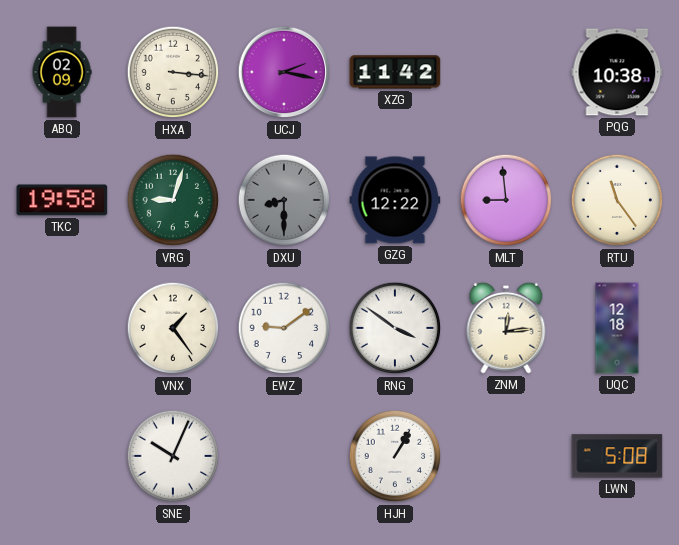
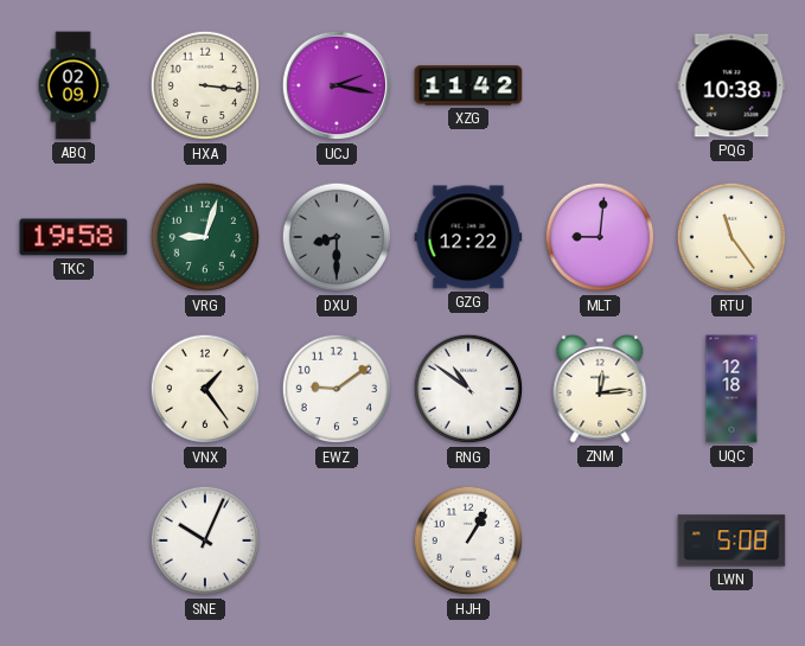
MLT: 8:59 -> 9:01
RNG: 3:51 -> 10:51
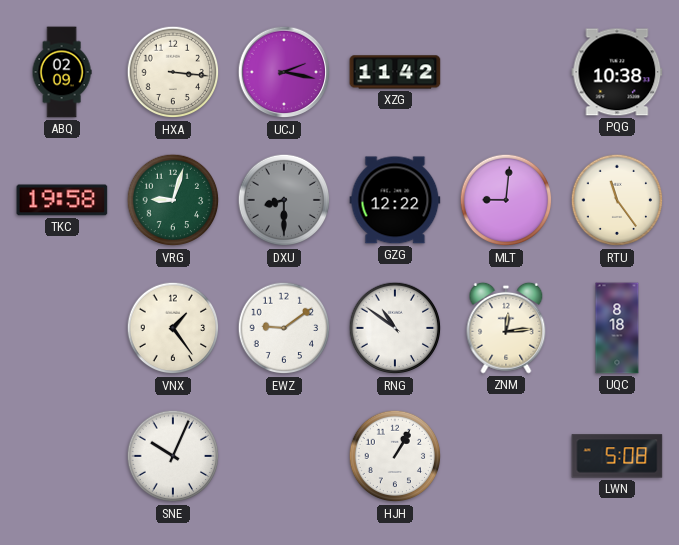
UQC: 12:18 -> 8:18
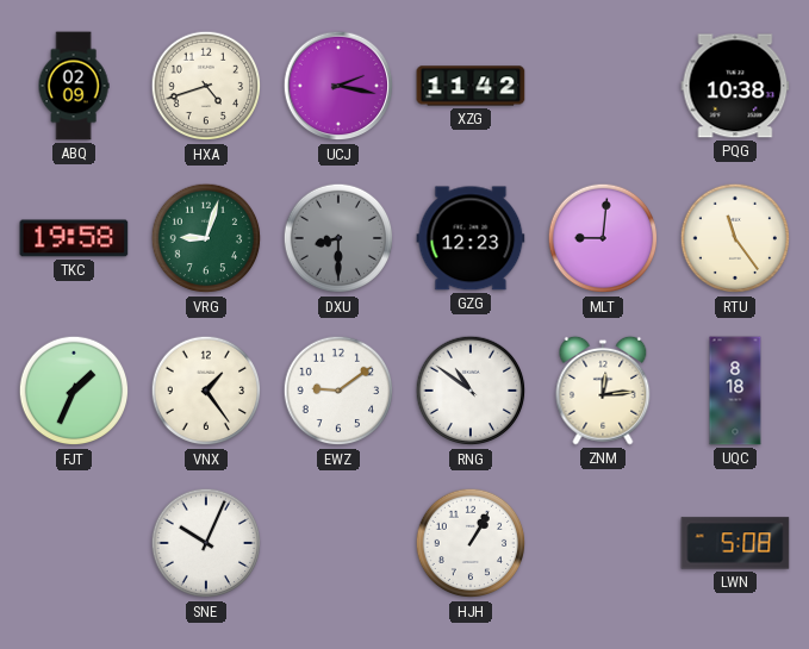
HXA: 3:16 -> 4:42
GZG: 12:22 -> 12:23
FJT: none -> 1:34
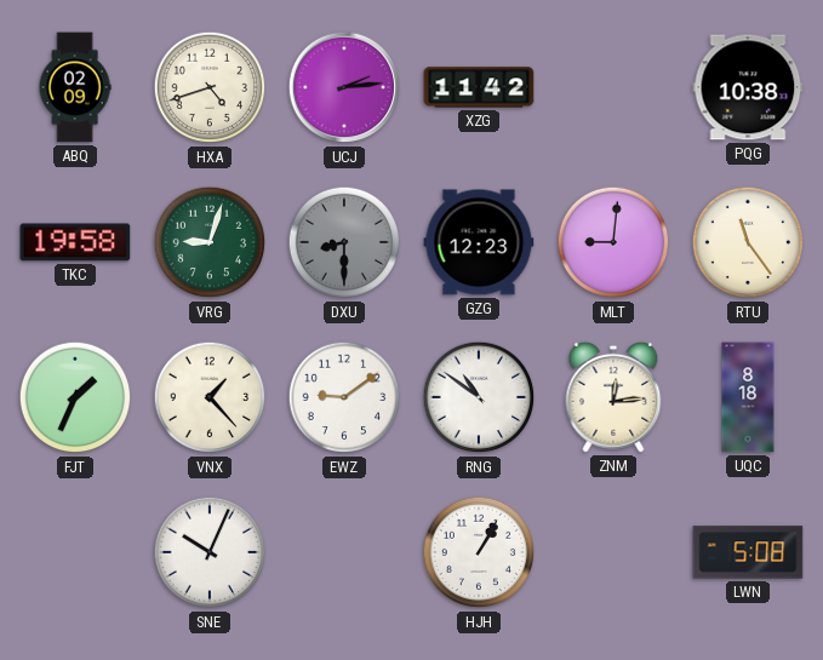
UCJ: 2:17 -> 2:14
VNX: 1:24 -> 1:23
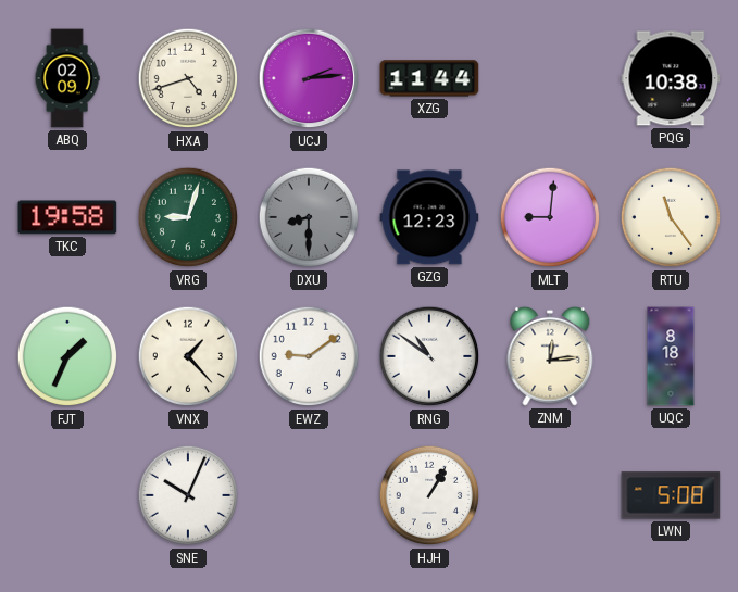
XZG: 11:42 -> 11:44
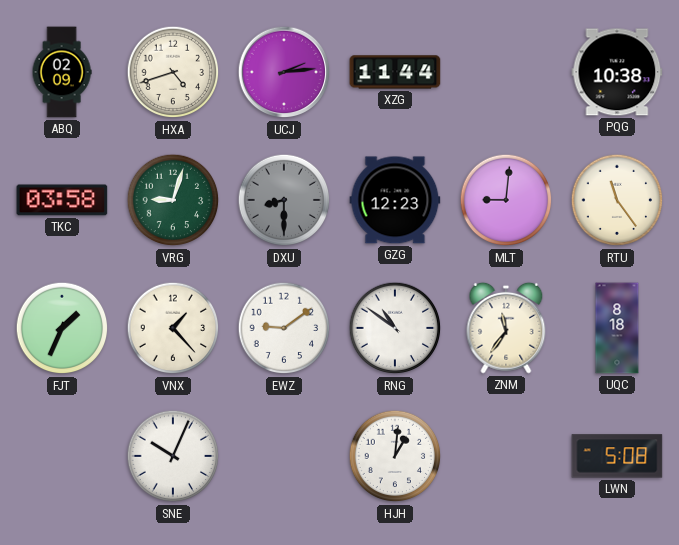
TKC: 19:58 -> 03:58
ZNM: 12:14 -> 11:36
HJH: 1:05 -> 1:01
